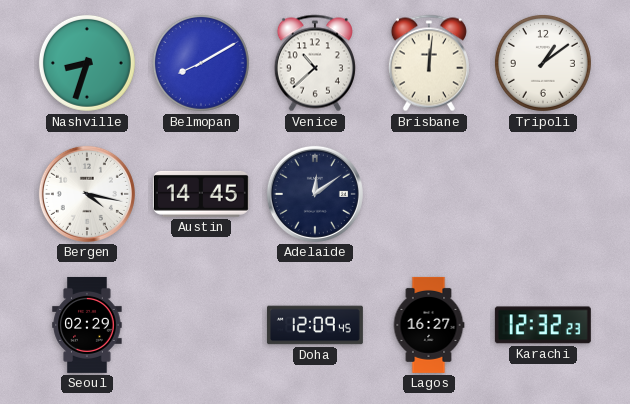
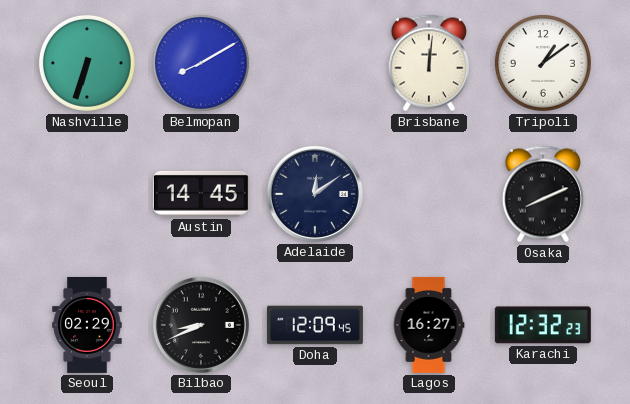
Nashville: 8:33 -> 6:33
Venice: 10:38 -> none
Bergen: 4:17 -> none
Osaka: none -> 8:11
Bilbao: none -> 8:41
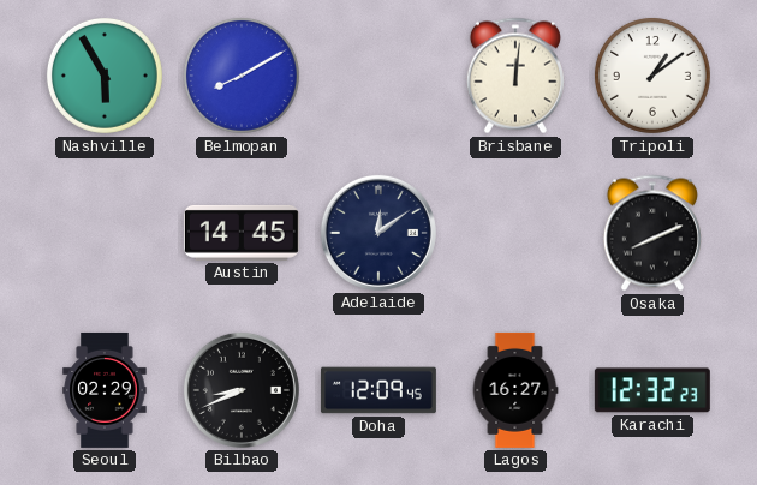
Nashville: 6:33 -> 5:55
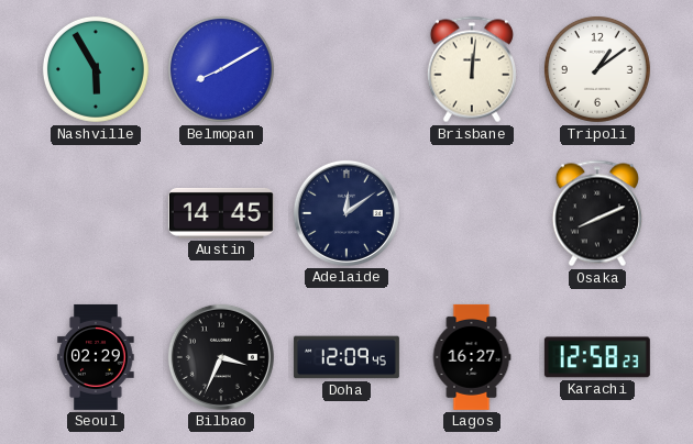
Bilbao: 8:41 -> 3:34
Karachi: 12:32 -> 12:58
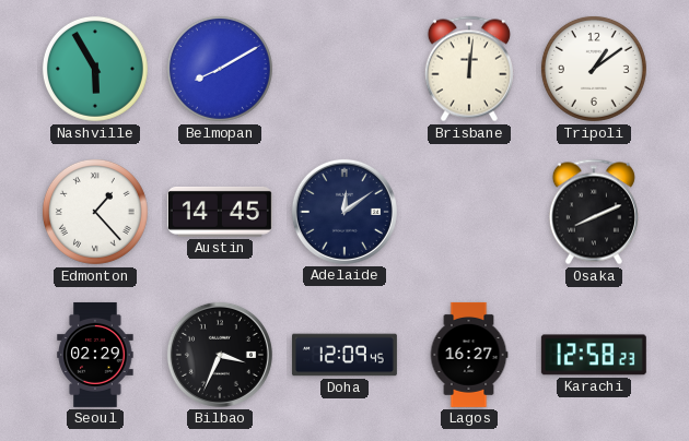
Edmonton: none -> 1:23
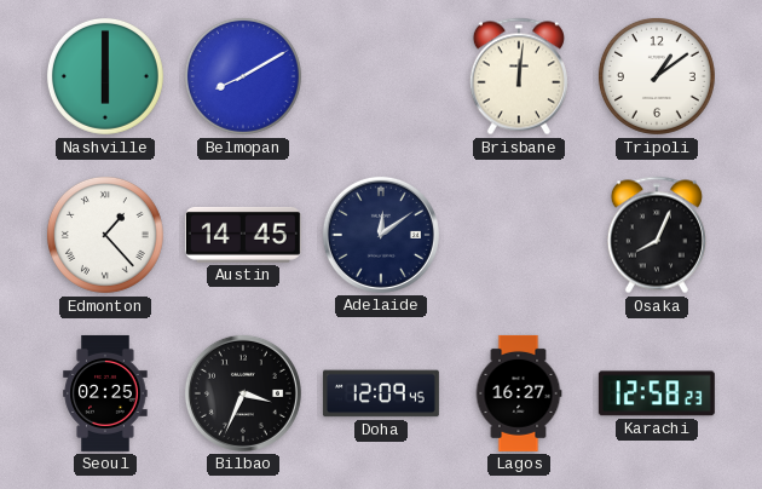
Nashville: 5:55 -> 6:00
Osaka: 8:11 -> 8:04
Seoul: 02:29 -> 02:25
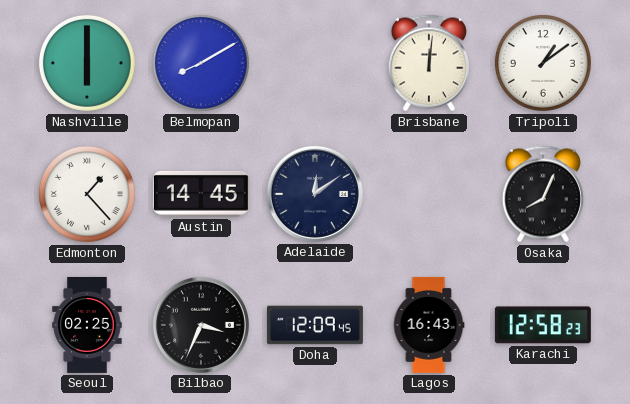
Lagos: 16:27 -> 16:43
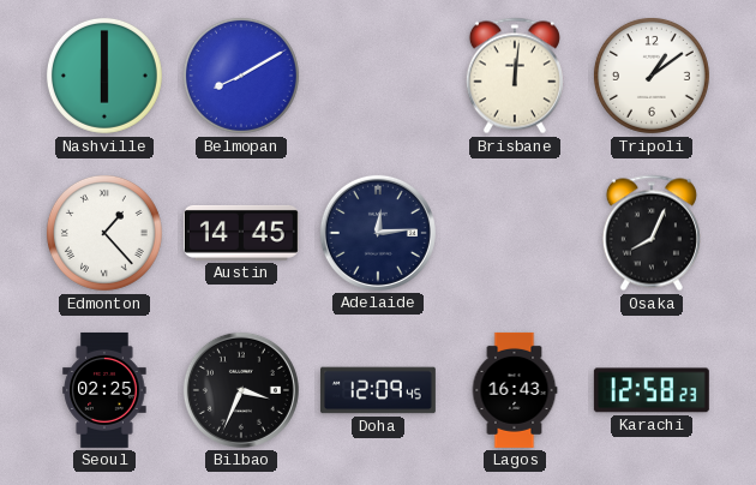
Adelaide: 12:09 -> 12:14
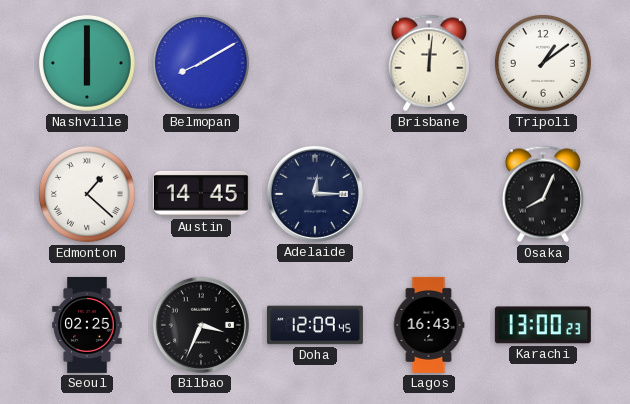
Edmonton: 1:23 -> 1:22
Adelaide: 12:14 -> 12:15
Karachi: 12:58 -> 13:00
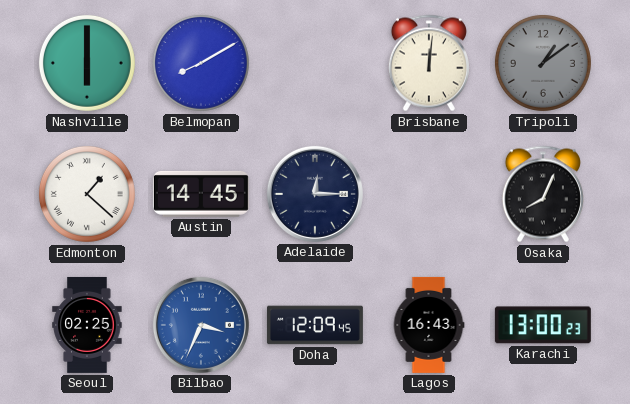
Tripoli dial: white -> grey
Bilbao dial: black -> blue
